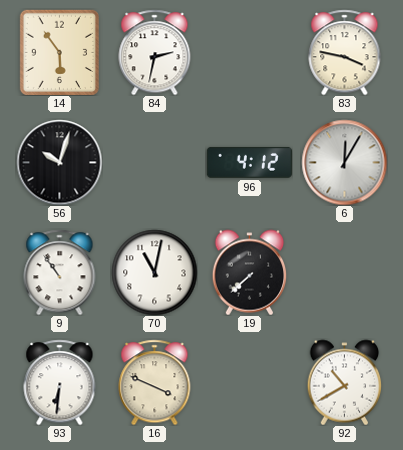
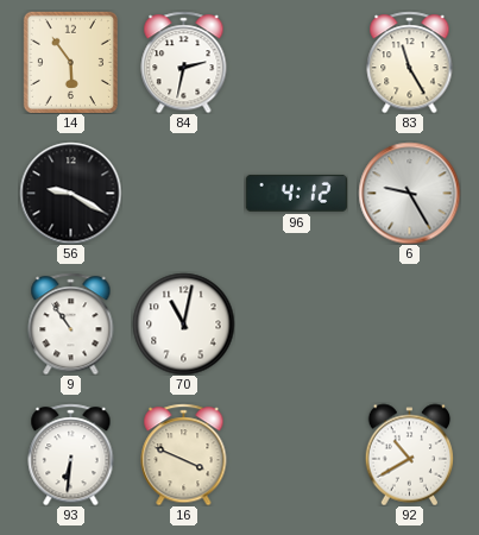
83: 3:47 -> 11:25
56: 10:03 -> 9:20
6: 12:05 -> 9:25
19: 7:38 -> none
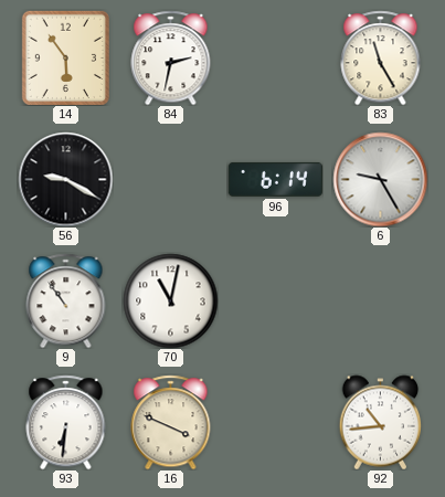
96: 4:12 -> 6:14
92: 10:40 -> 10:44
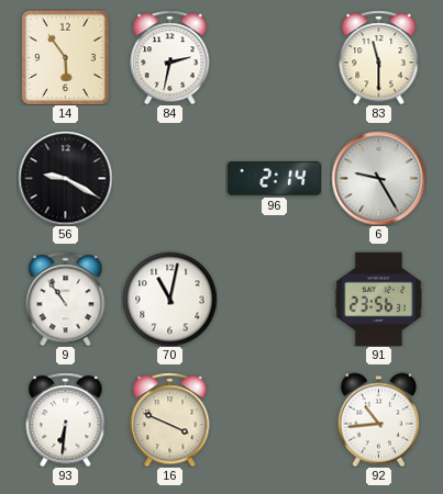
83: 11:25 -> 11:30
96: 6:14 -> 2:14
91: none -> 23:56
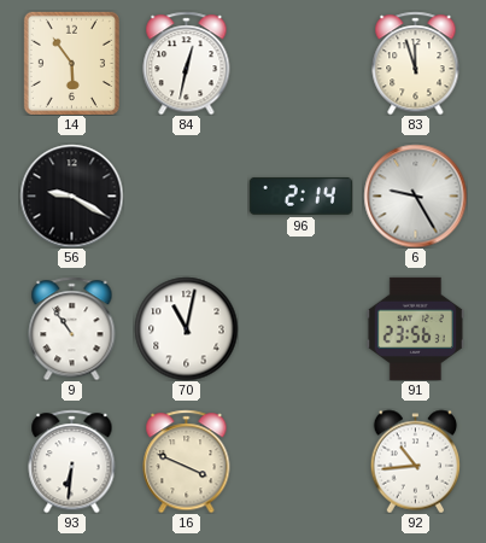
84: 2:32 -> 12:32
83: 11:30 -> 11:57
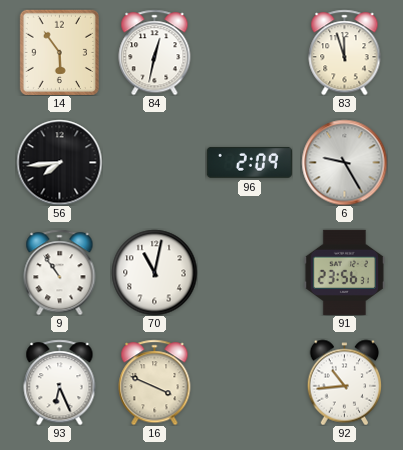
56: 9:20 -> 7:44
96: 2:14 -> 2:09
93: 6:31 -> 6:26
